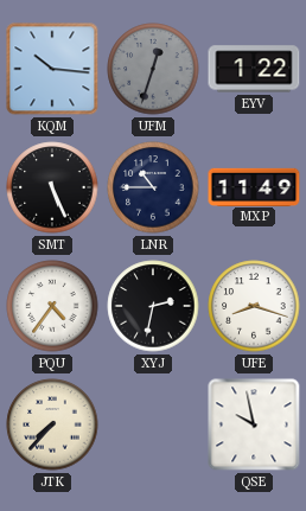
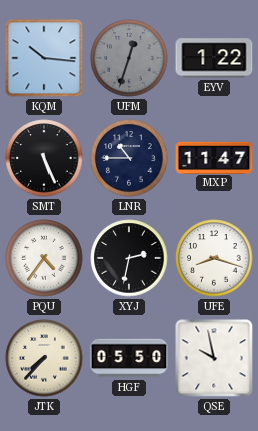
MXP: 11:49 -> 11:47
HGF: none -> 05:50
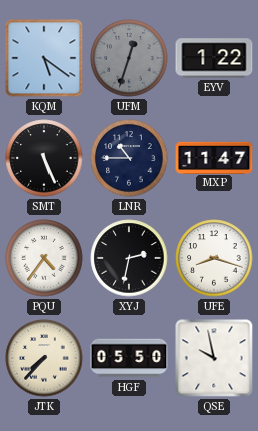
KQM: 10:16 -> 5:21
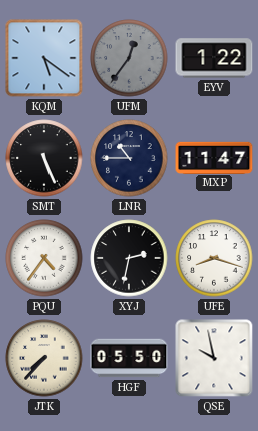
UFM: 12:33 -> 12:36
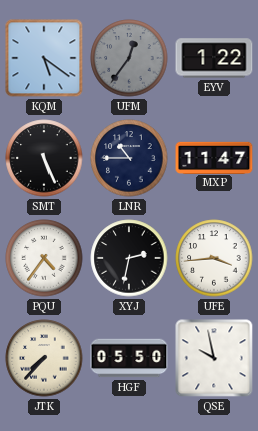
UFE: 8:18 -> 3:44
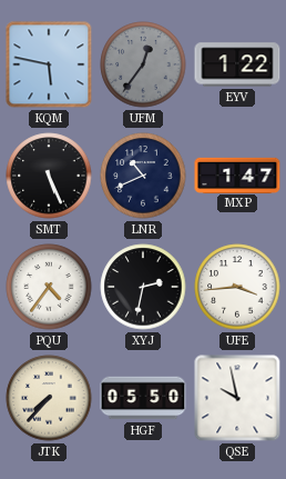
KQM: 5:21 -> 5:47
LNR: 10:45 -> 10:41
MXP: 11:47 -> 1:47
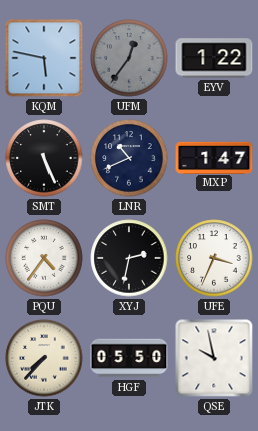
UFE: 3:44 -> 3:34
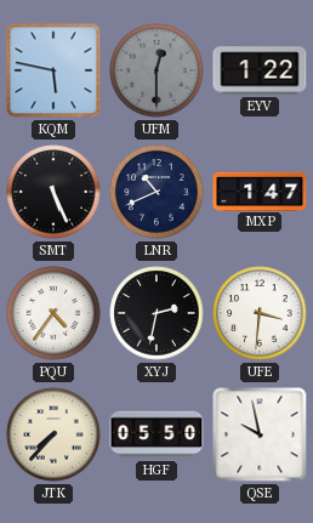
UFM: 12:36 -> 12:30
UFE: 3:34 -> 3:31
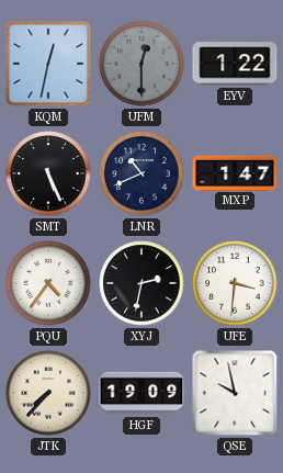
KQM: 5:47 -> 12:32
HGF: 05:50 -> 19:09
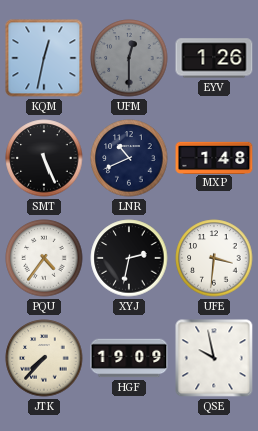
EYV: 1:22 -> 1:26
MXP: 1:47 -> 1:48
